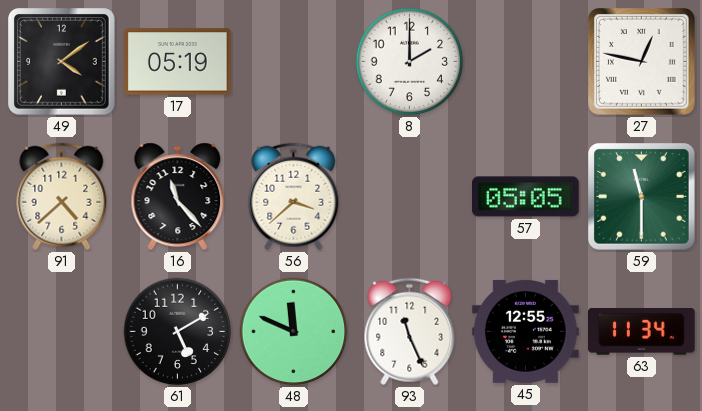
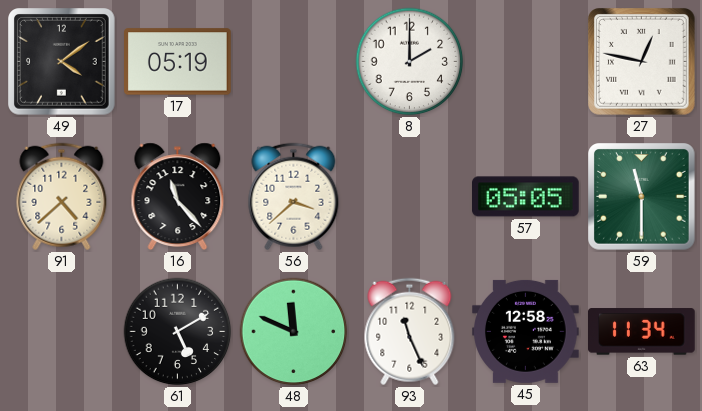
45: 12:55 -> 12:58
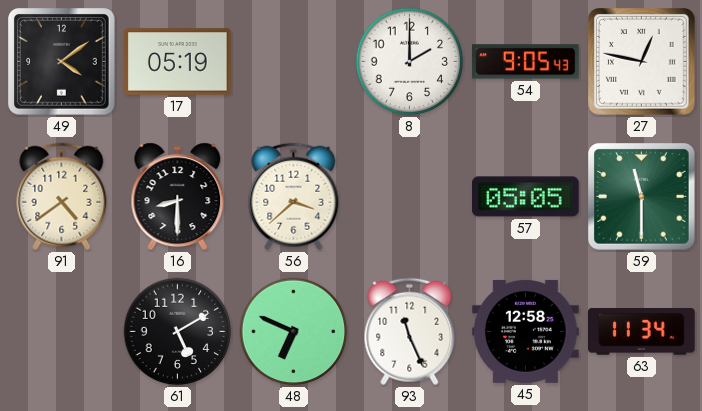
54: none -> 9:05
91: 4:38 -> 4:39
16: 11:23 -> 8:30
48: 11:49 -> 6:49
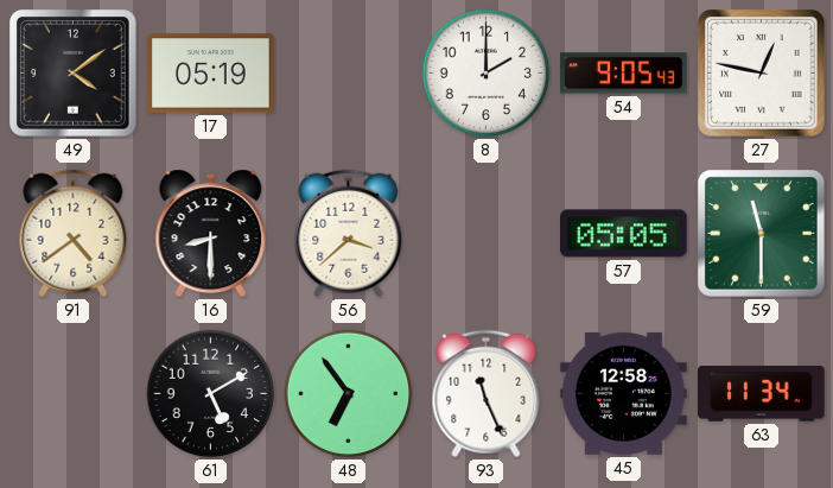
48: 6:49 -> 6:54
